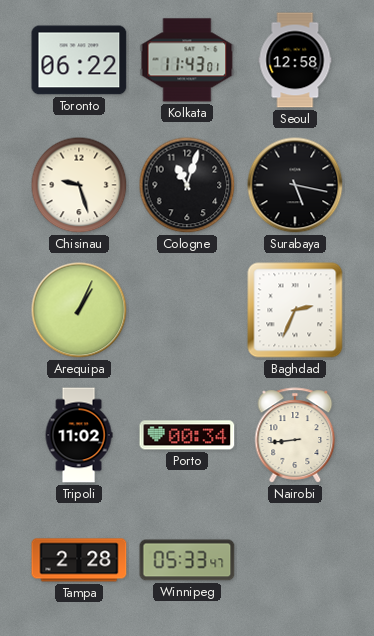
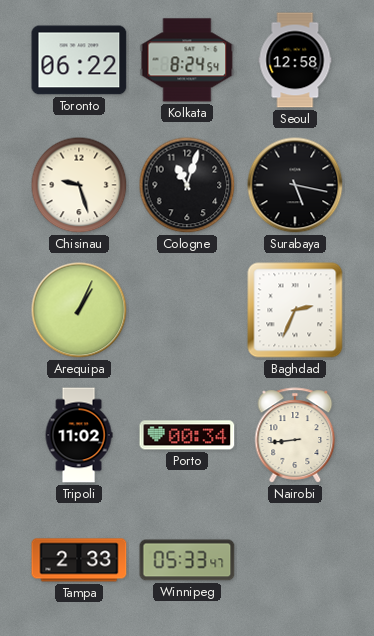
Kolkata: 11:43 -> 8:24
Tampa: 2:28 -> 2:33
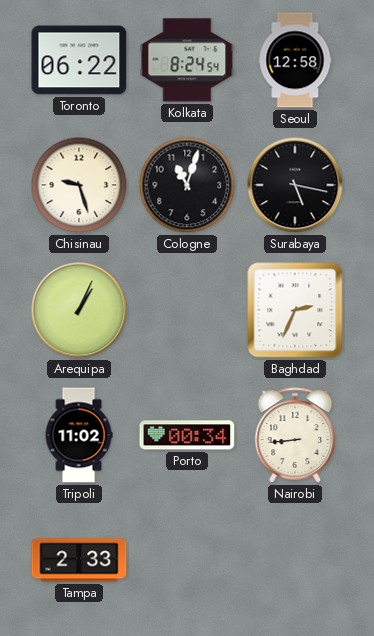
Winnipeg: 05:33 -> none
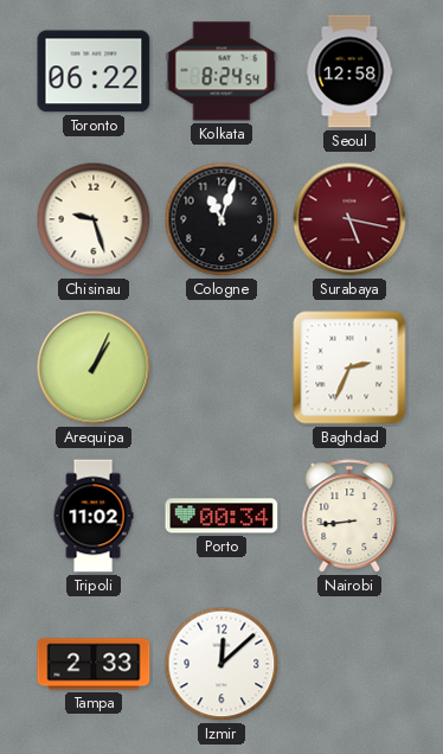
Surabaya dial: black -> burgundy
Izmir: none -> 12:08
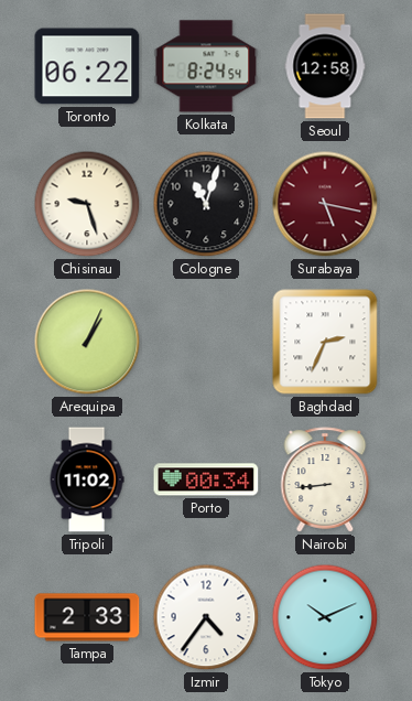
Izmir: 12:08 -> 4:36
Tokyo: none -> 10:11
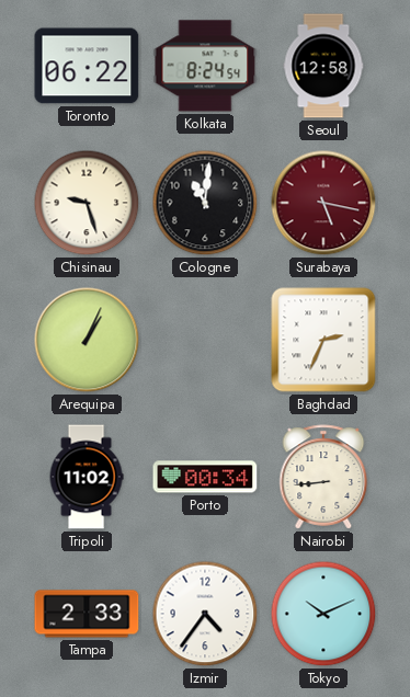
Cologne: 11:03 -> 11:01
